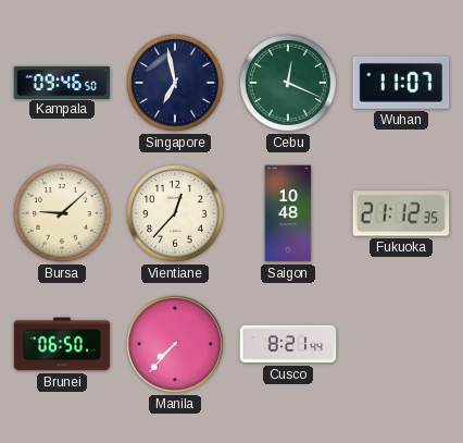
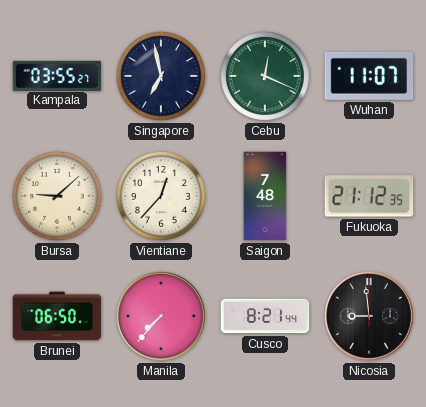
Kampala: 09:46 -> 03:55
Saigon: 10:48 -> 7:48
Nicosia: none -> 8:59
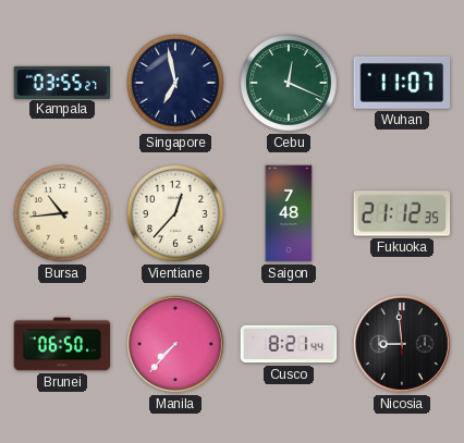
Bursa: 9:08 -> 10:44
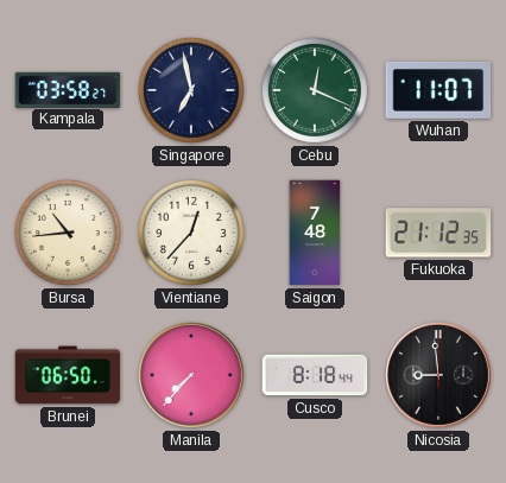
Kampala: 03:55 -> 03:58
Cusco: 8:21 -> 8:18
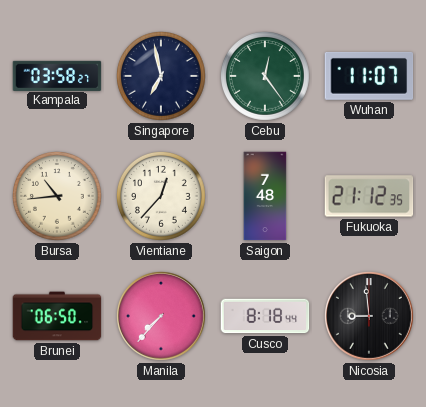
Cebu: 12:19 -> 12:24
